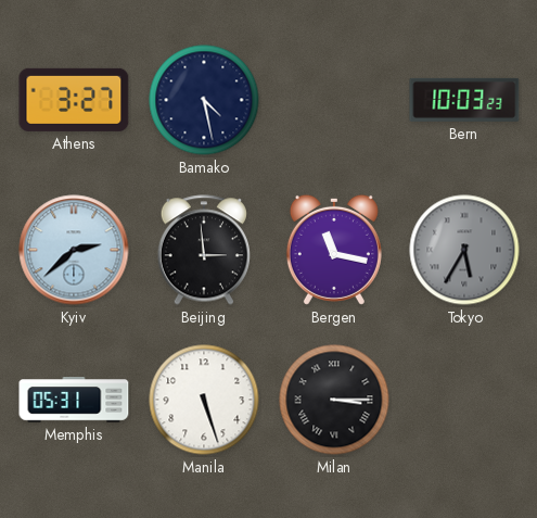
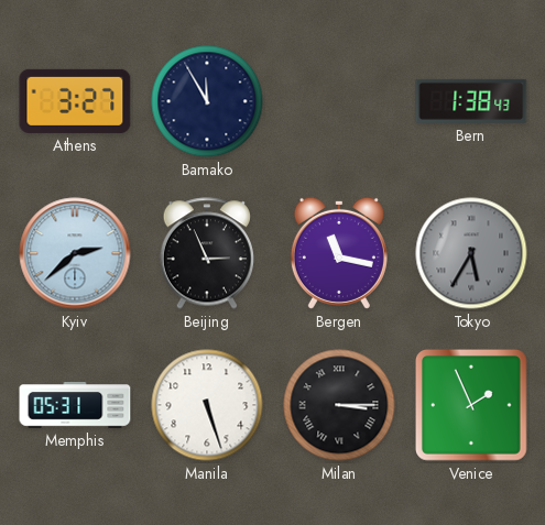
Bamako: 4:28 -> 11:55
Bern: 10:03 -> 1:38
Beijing: 2:59 -> 2:56
Venice: none -> 1:56
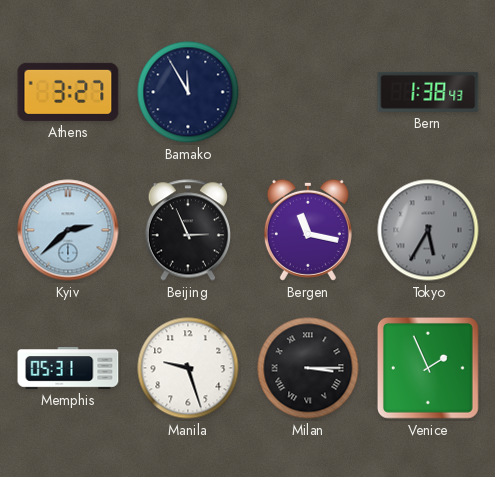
Manila: 5:27 -> 9:27
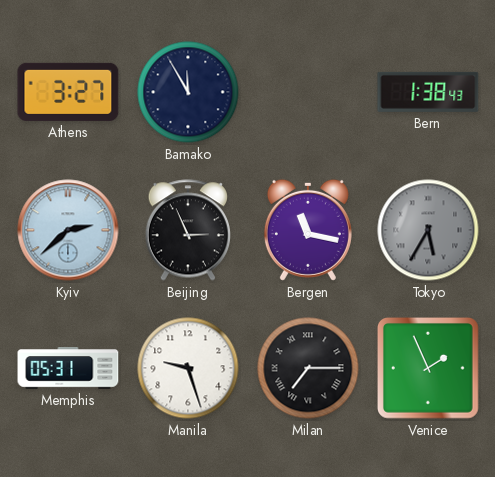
Milan: 3:15 -> 7:15
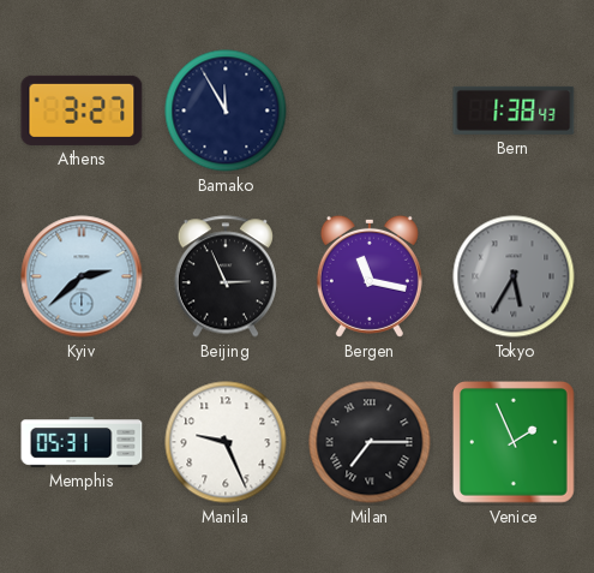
Manila: 9:27 -> 9:26
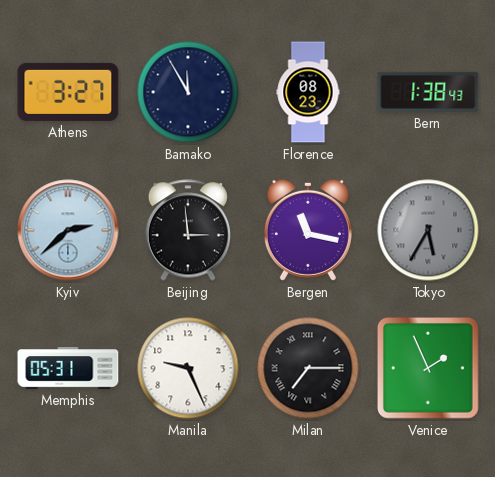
Florence: none -> 08:23
Beijing: 2:56 -> 2:59
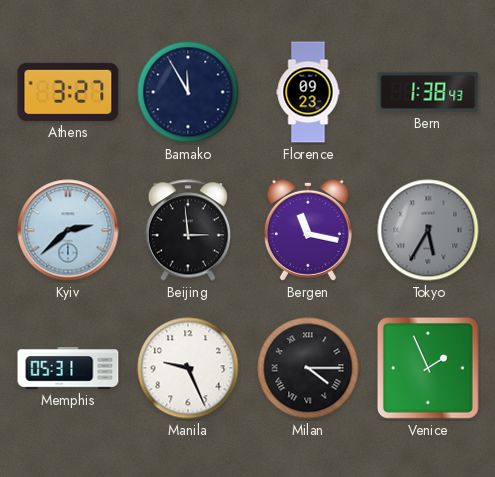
Florence: 08:23 -> 09:23
Milan: 7:15 -> 4:15
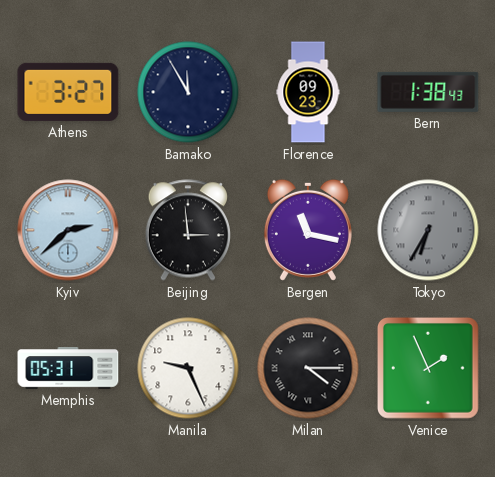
Tokyo: 5:35 -> 6:35
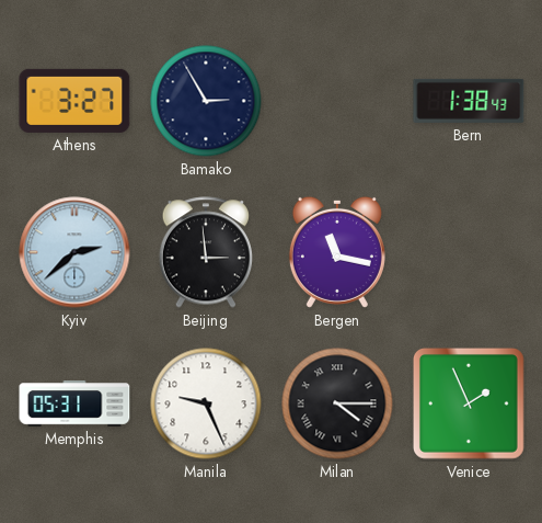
Bamako: 11:55 -> 2:55
Florence: 09:23 -> none
Tokyo: 6:35 -> none
